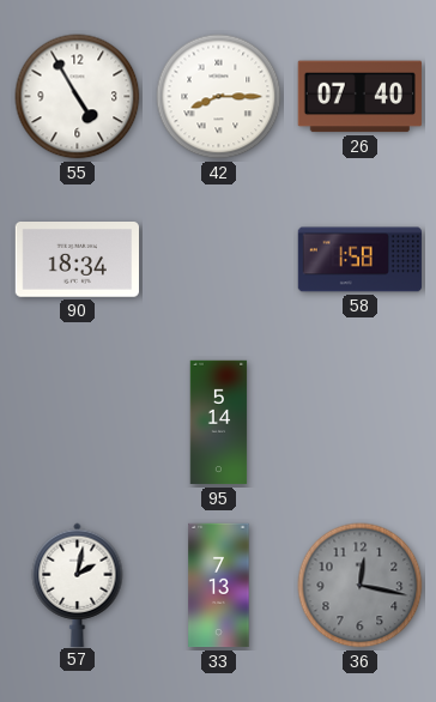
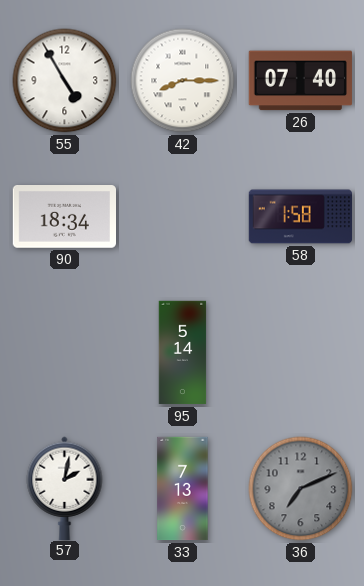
36: 12:17 -> 7:11
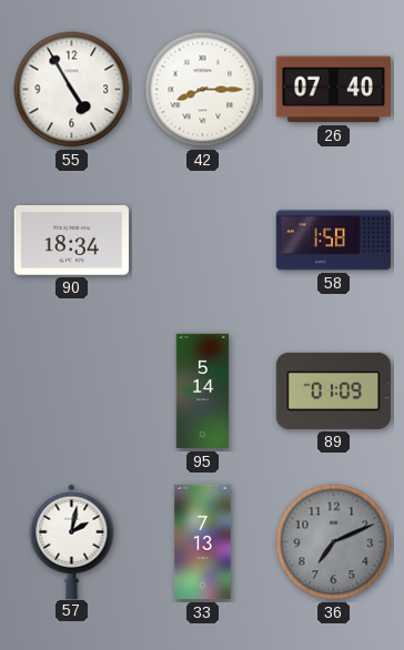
89: none -> 01:09
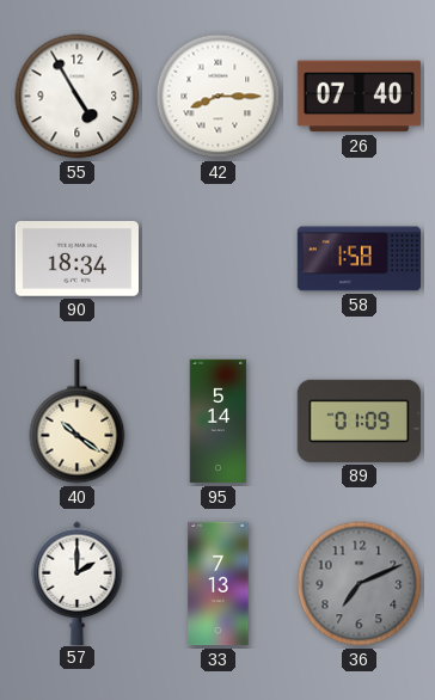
40: none -> 10:21
57: 2:02 -> 2:00
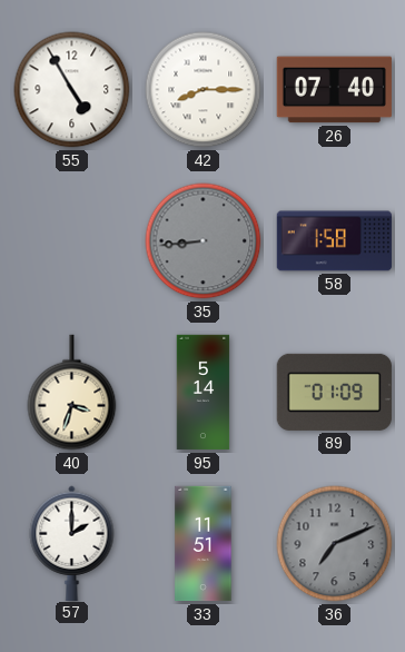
90: 18:34 -> none
35: none -> 8:44
40: 10:21 -> 3:33
33: 7:13 -> 11:51
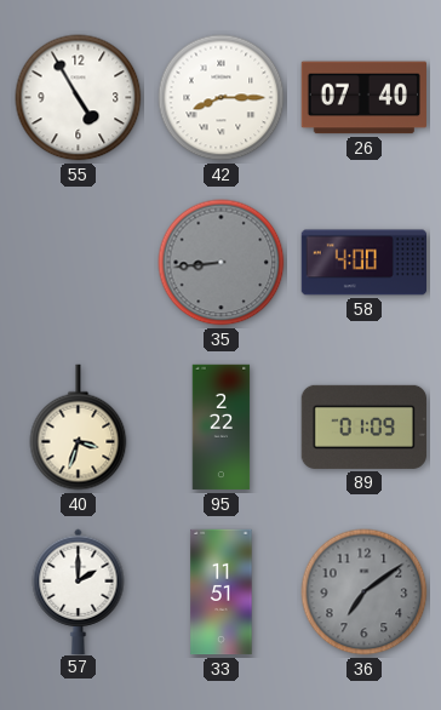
58: 1:58 -> 4:00
95: 5:14 -> 2:22
36: 7:11 -> 7:09
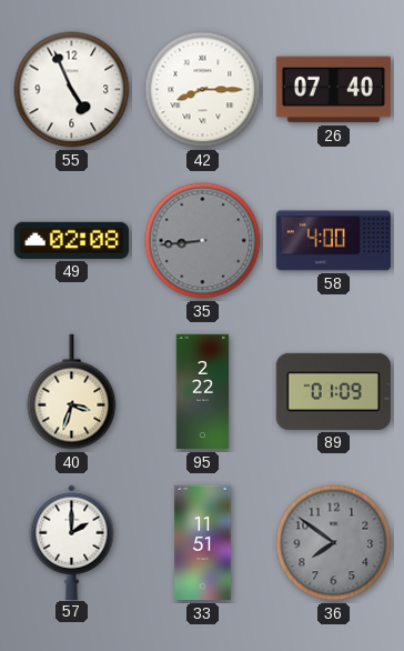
55: 4:55 -> 4:56
49: none -> 02:08
36: 7:09 -> 7:51
